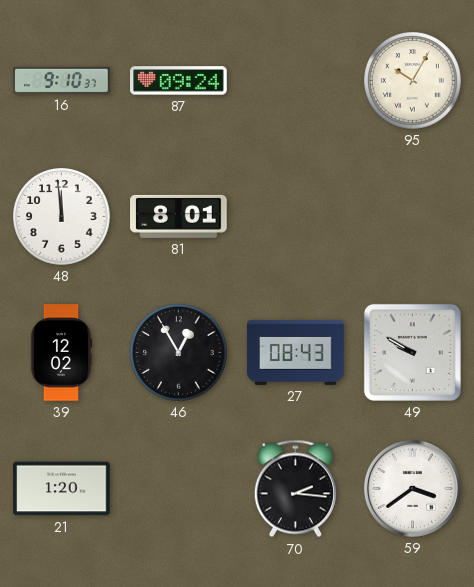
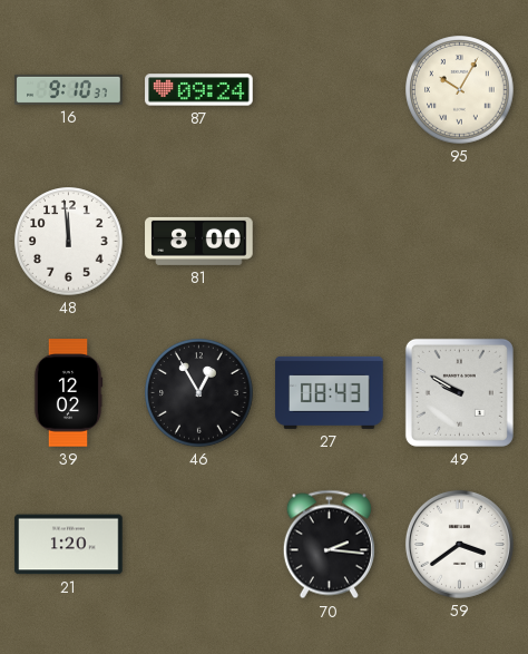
81: 8:01 -> 8:00
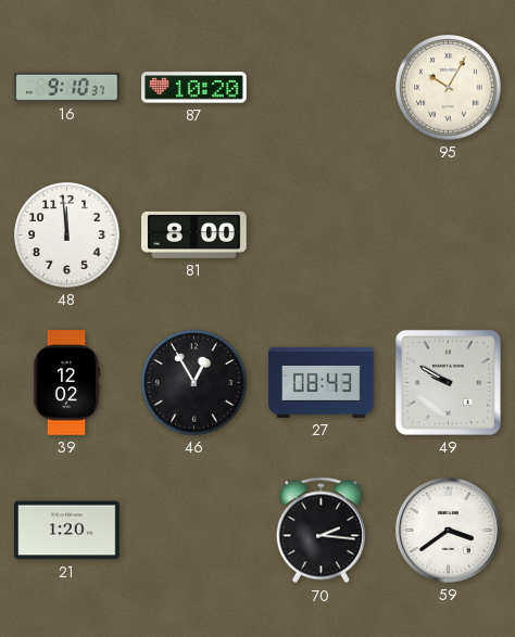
87: 09:24 -> 10:20
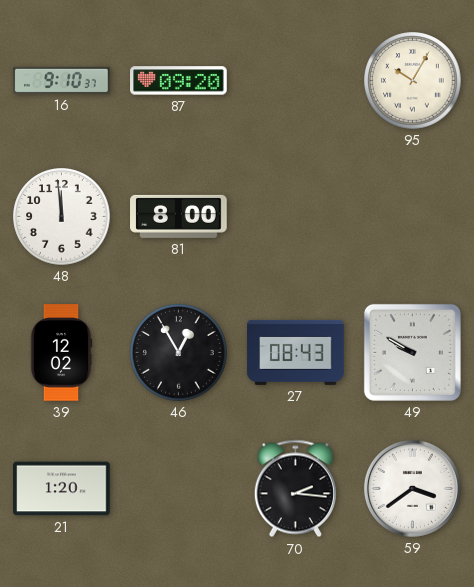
87: 10:20 -> 09:20
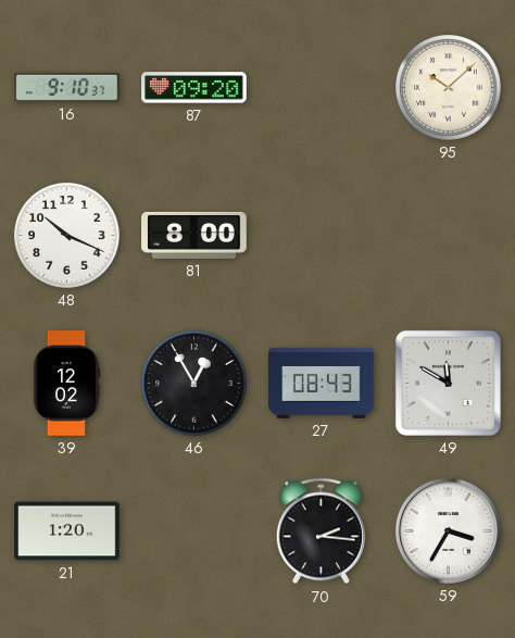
95: 10:05 -> 10:08
48: 11:59 -> 10:19
49: 9:50 -> 11:50
59: 3:39 -> 3:35
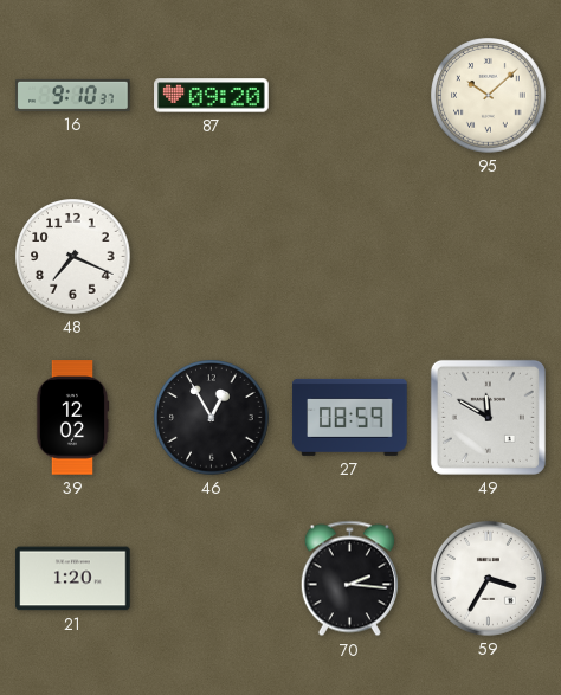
48: 10:19 -> 7:19
81: 8:00 -> none
27: 08:43 -> 08:59
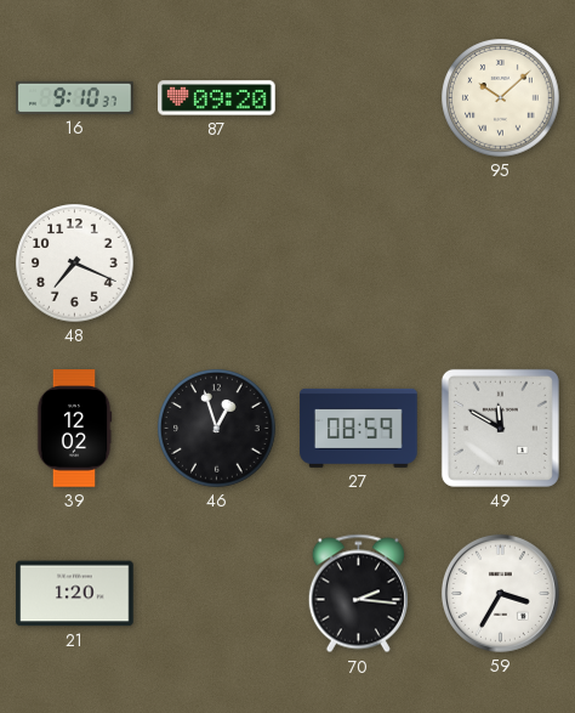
46: 12:55 -> 12:57
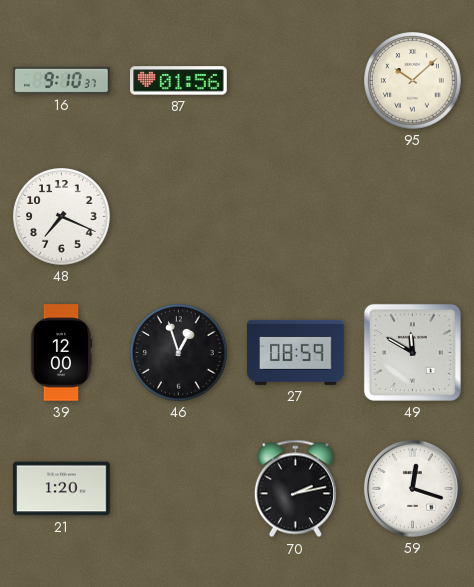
87: 09:20 -> 01:56
39: 12:02 -> 12:00
70: 2:16 -> 2:13
59: 3:35 -> 12:18
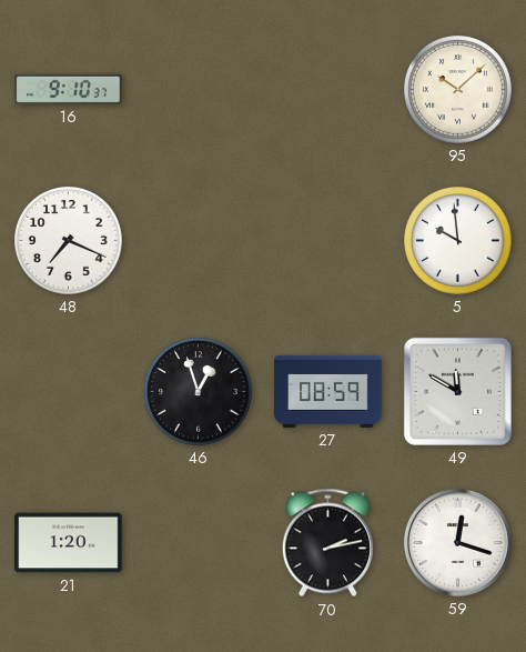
87: 01:56 -> none
5: none -> 9:59
39: 12:00 -> none
